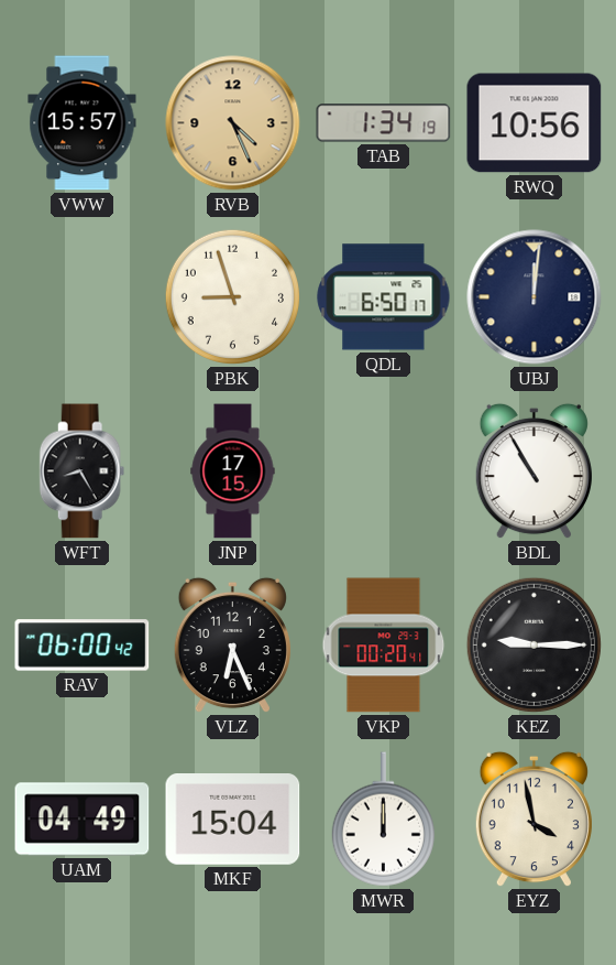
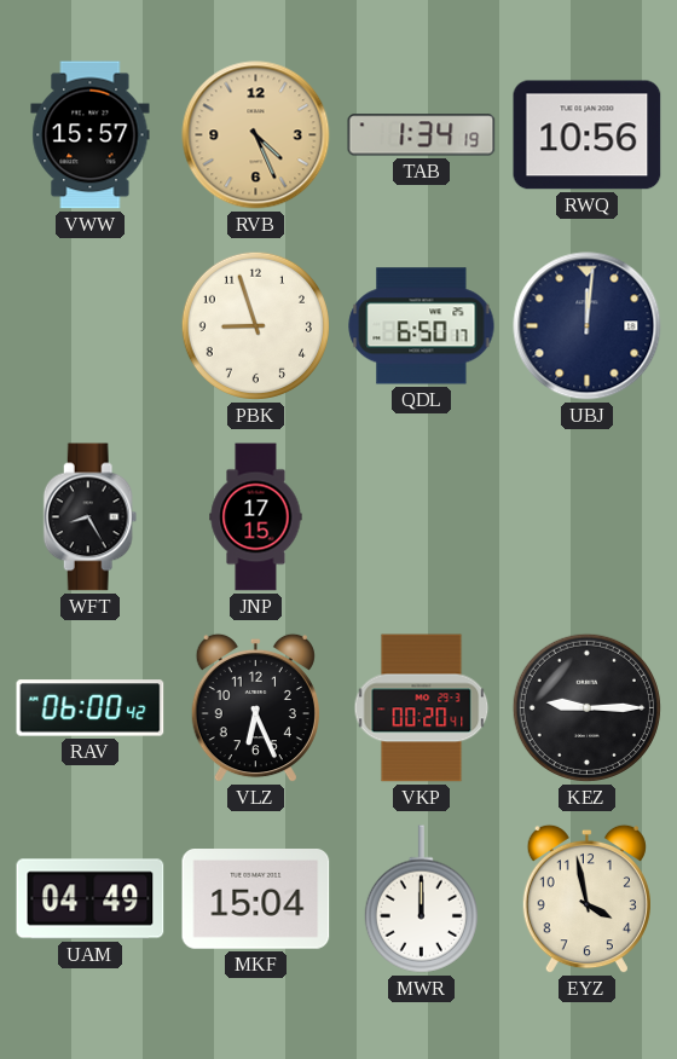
BDL: 10:55 -> none
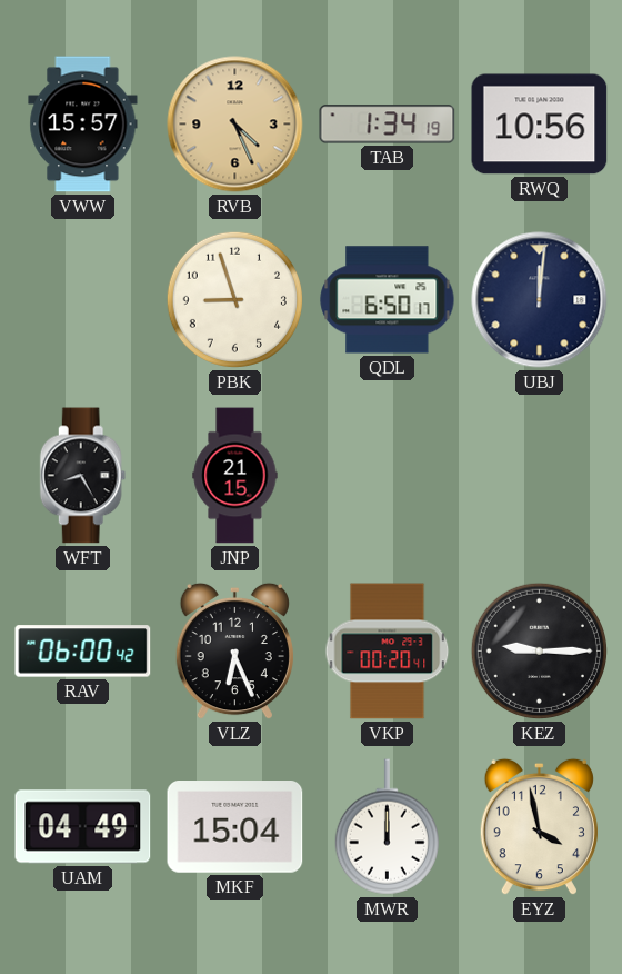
JNP: 17:15 -> 21:15
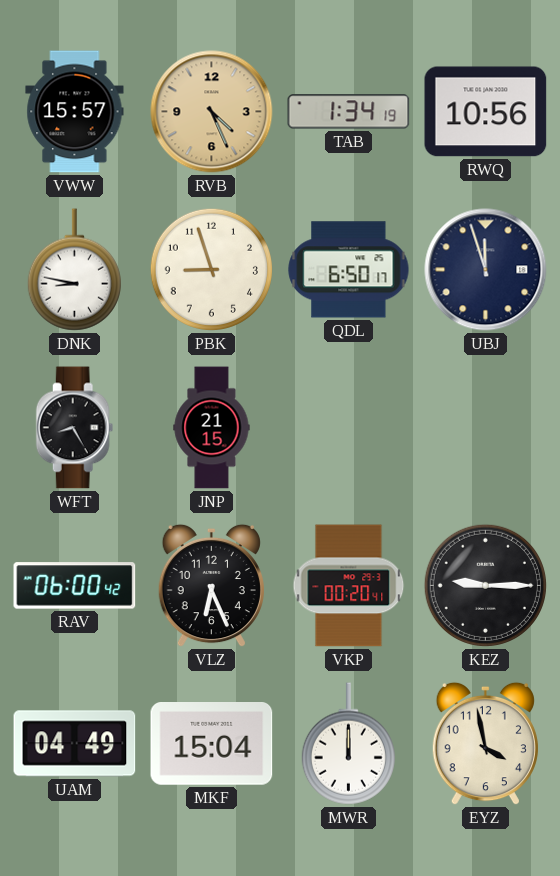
DNK: none -> 8:47
UBJ: 12:01 -> 11:57
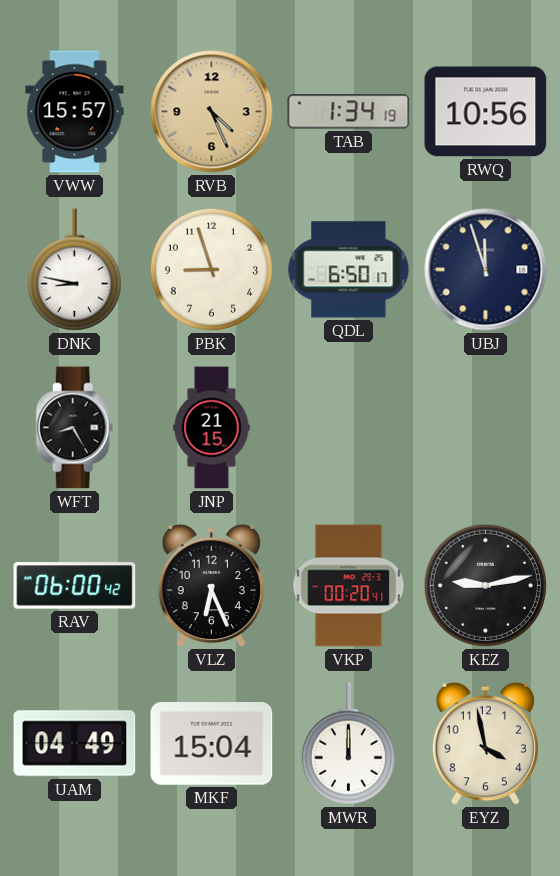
KEZ: 9:15 -> 9:13
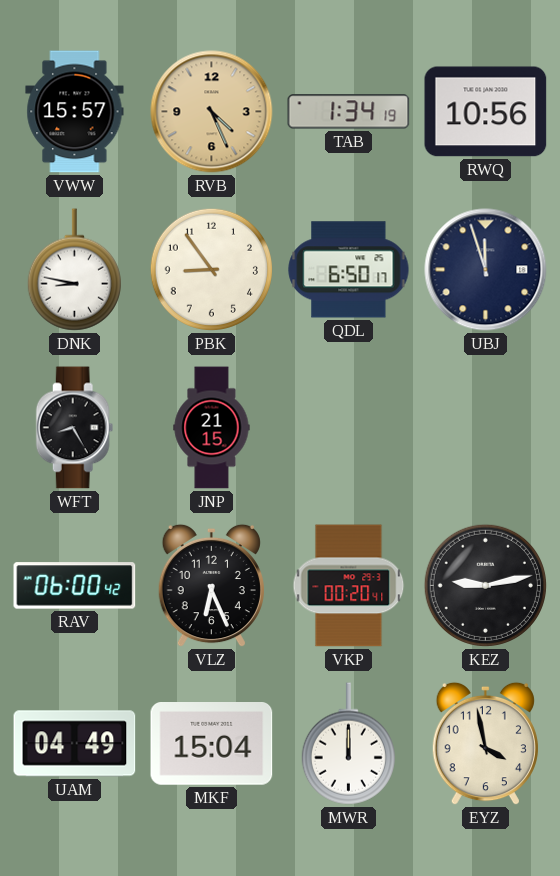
PBK: 8:57 -> 8:54
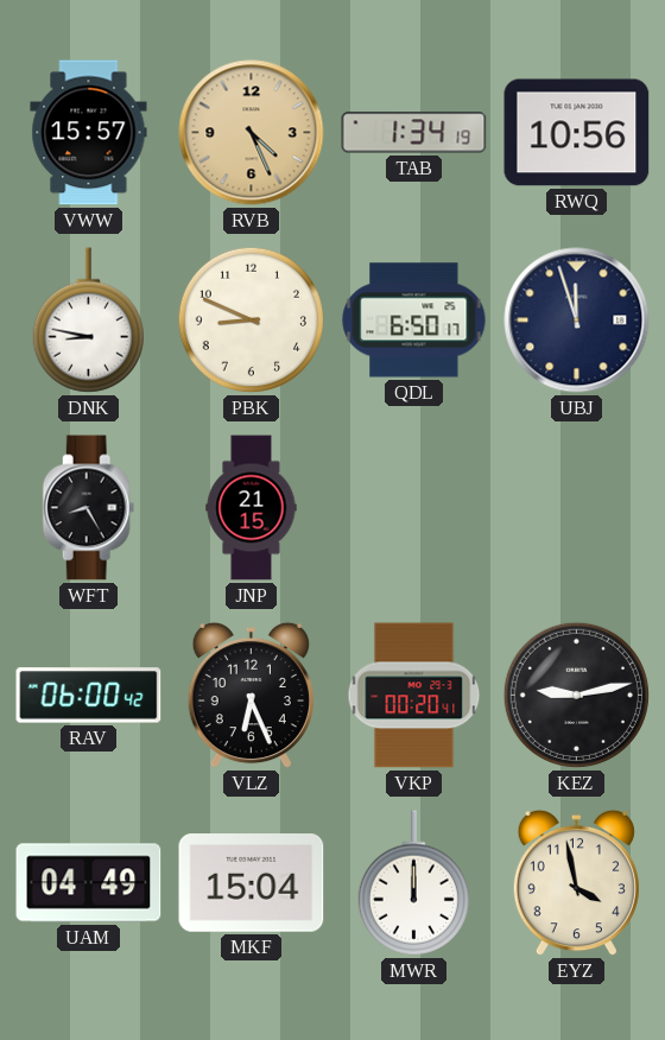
PBK: 8:54 -> 8:49
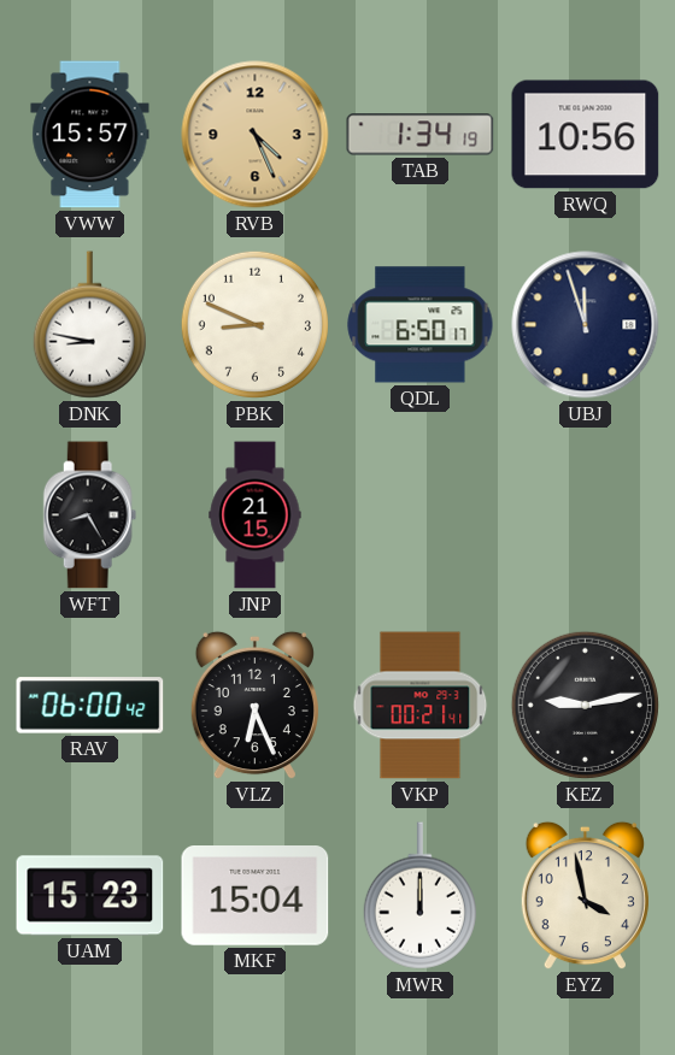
VKP: 00:20 -> 00:21
UAM: 04:49 -> 15:23
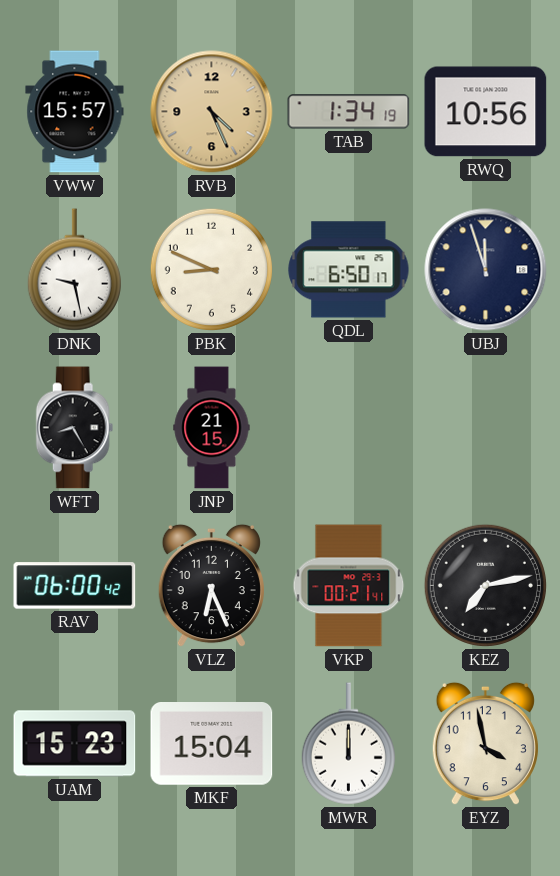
DNK: 8:47 -> 9:28
KEZ: 9:13 -> 7:13
